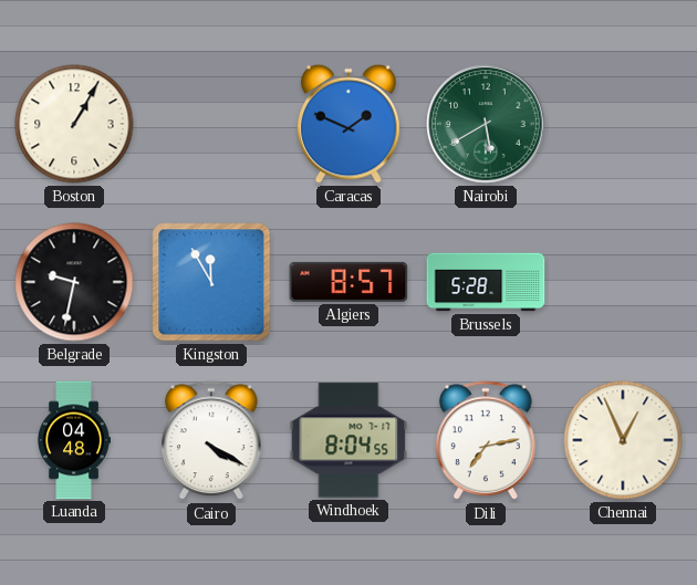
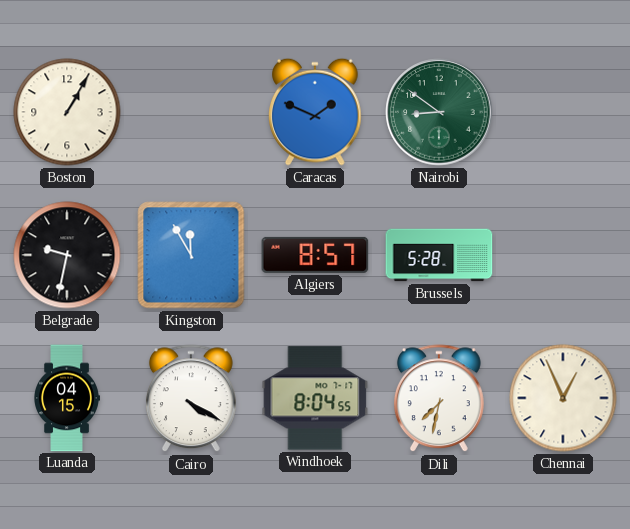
Nairobi: 5:40 -> 8:51
Luanda: 04:48 -> 04:15
Dili: 7:13 -> 7:32
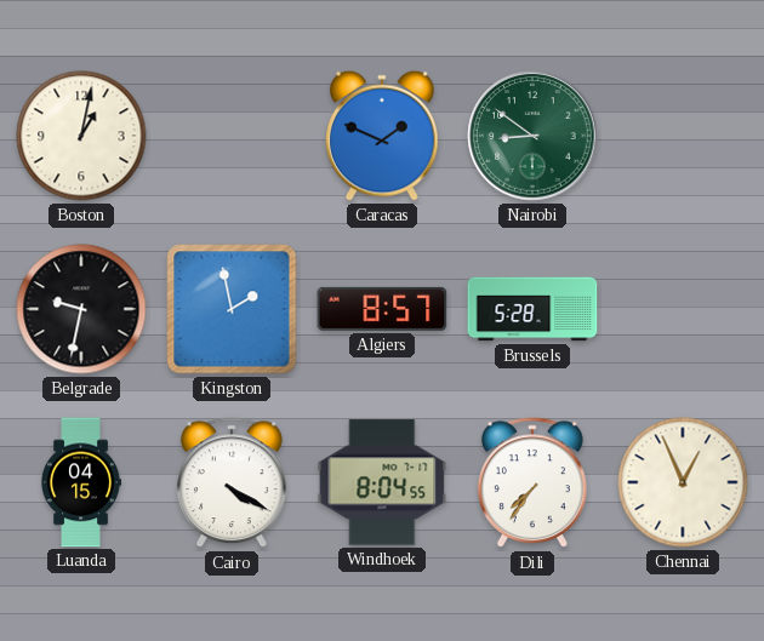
Boston: 1:05 -> 1:02
Kingston: 11:55 -> 1:58
Dili: 7:32 -> 7:36
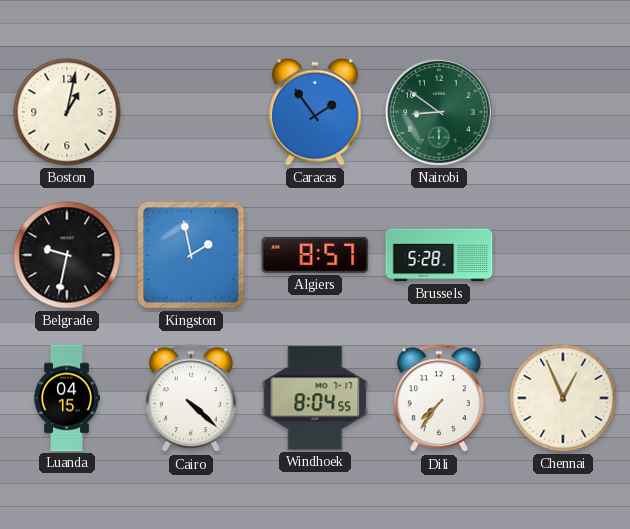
Caracas: 1:49 -> 1:54
Cairo: 4:20 -> 4:22
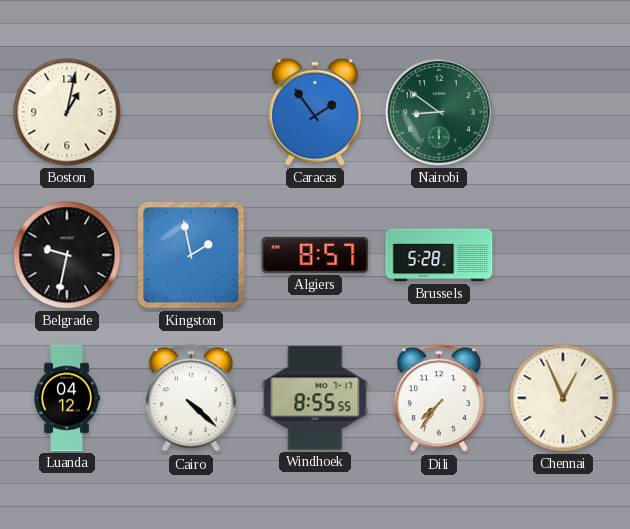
Luanda: 04:15 -> 04:12
Windhoek: 8:04 -> 8:55
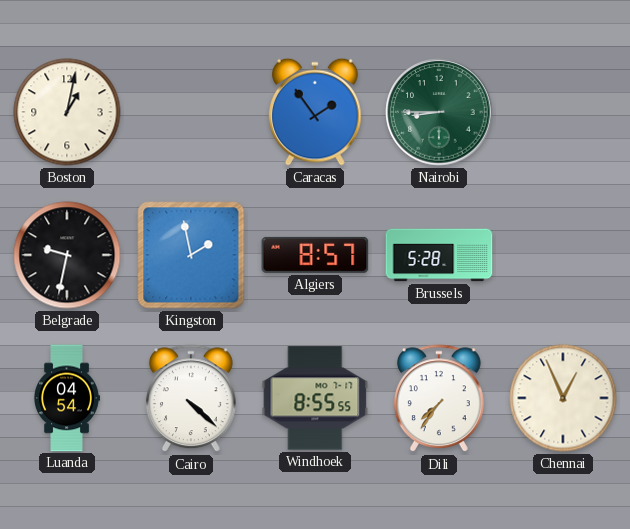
Nairobi: 8:51 -> 8:45
Luanda: 04:12 -> 04:54
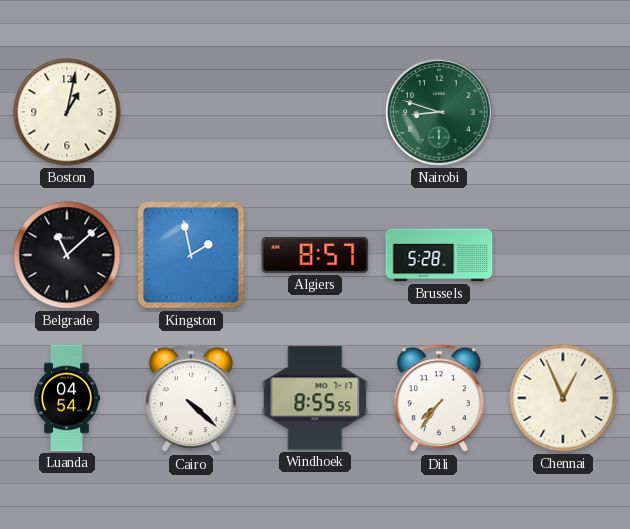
Caracas: 1:54 -> none
Nairobi: 8:45 -> 8:48
Belgrade: 9:32 -> 11:08
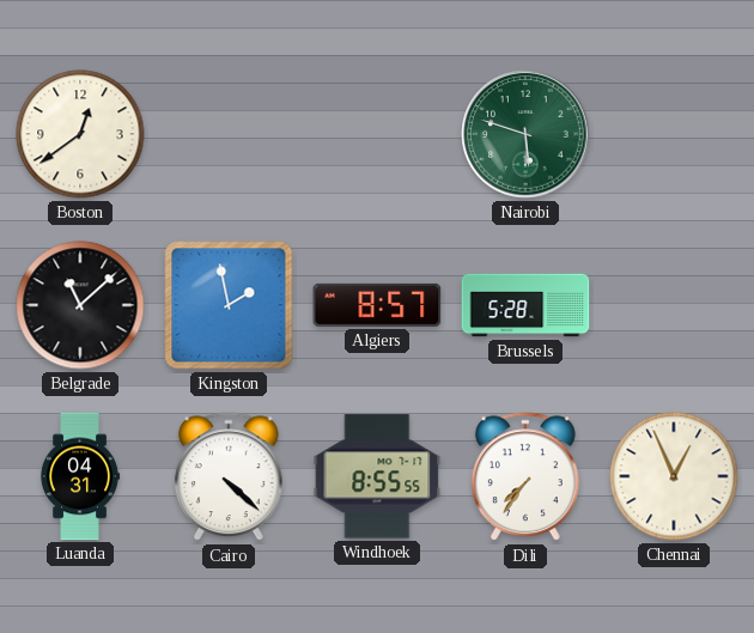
Boston: 1:02 -> 12:39
Nairobi: 8:48 -> 5:48
Luanda: 04:54 -> 04:31
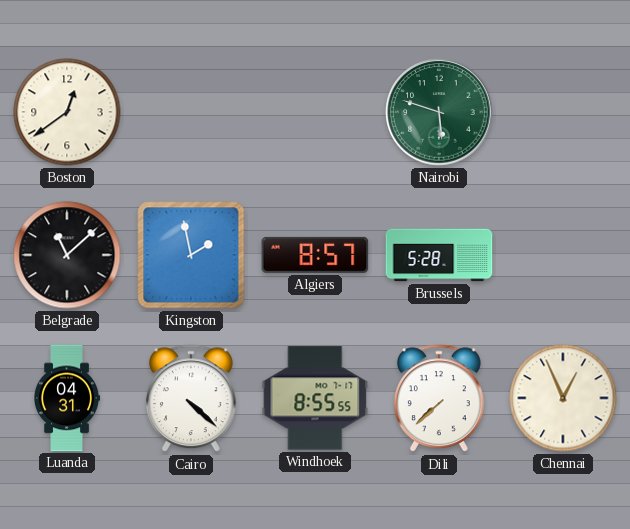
Dili: 7:36 -> 7:38
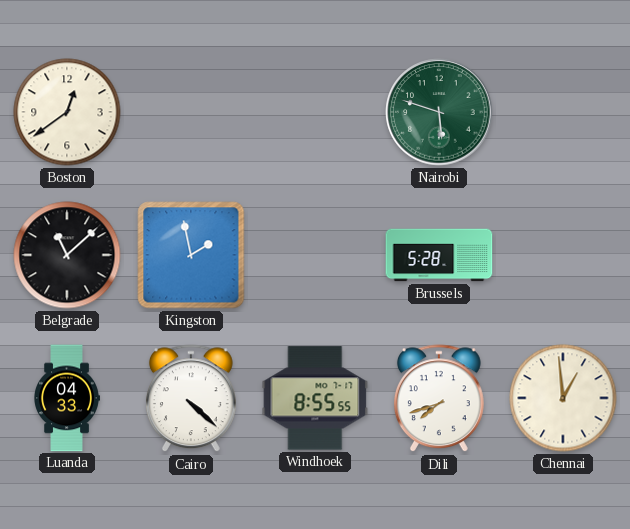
Algiers: 8:57 -> none
Luanda: 04:31 -> 04:33
Dili: 7:38 -> 7:42
Chennai: 12:56 -> 12:59
